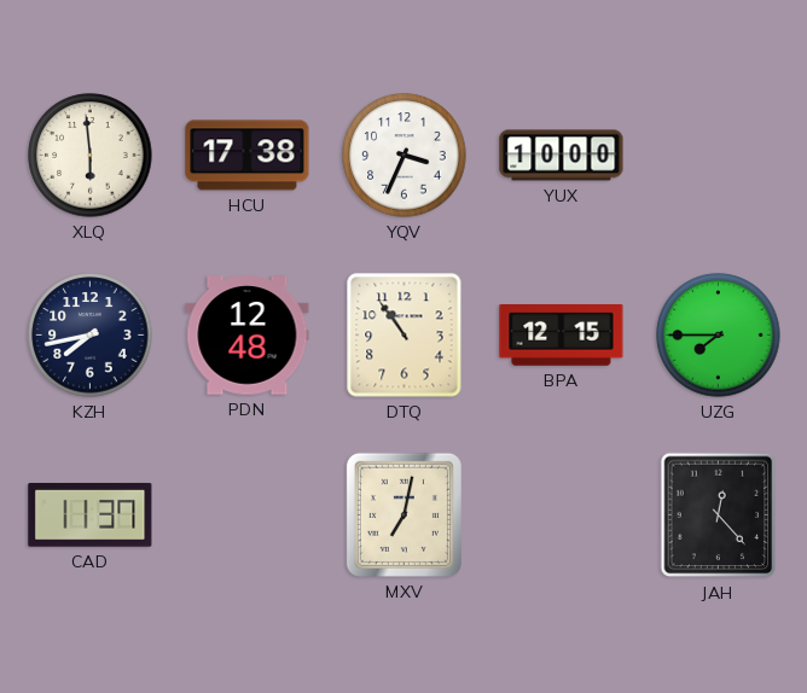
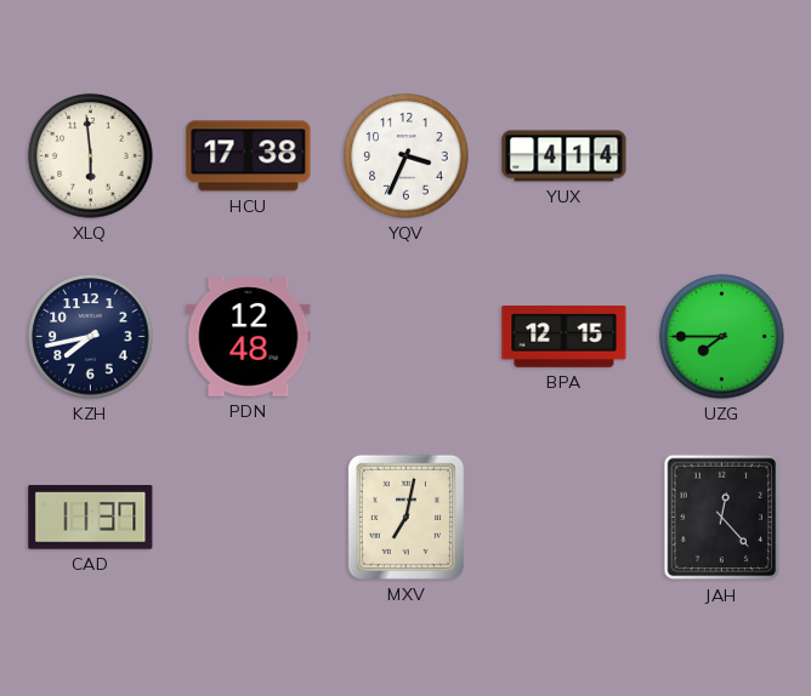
YUX: 10:00 -> 4:14
DTQ: 10:54 -> none
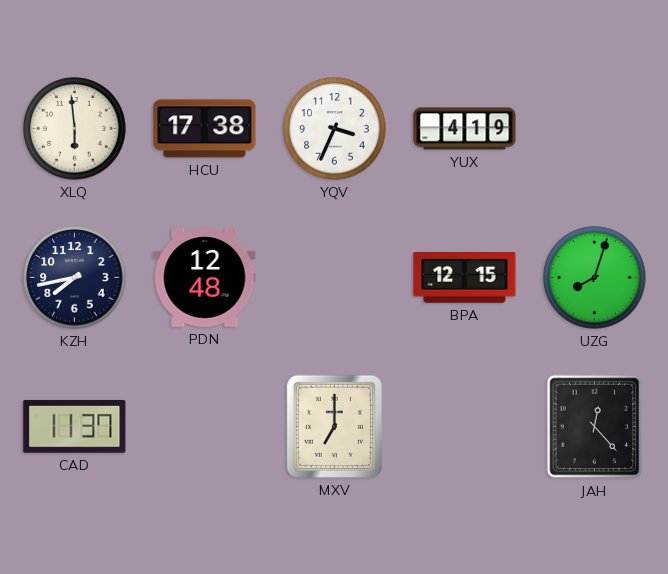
YUX: 4:14 -> 4:19
UZG: 7:45 -> 8:03
MXV: 7:02 -> 7:00
